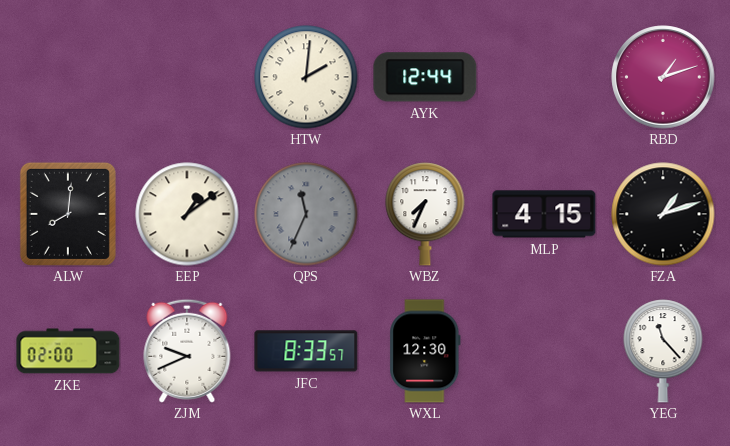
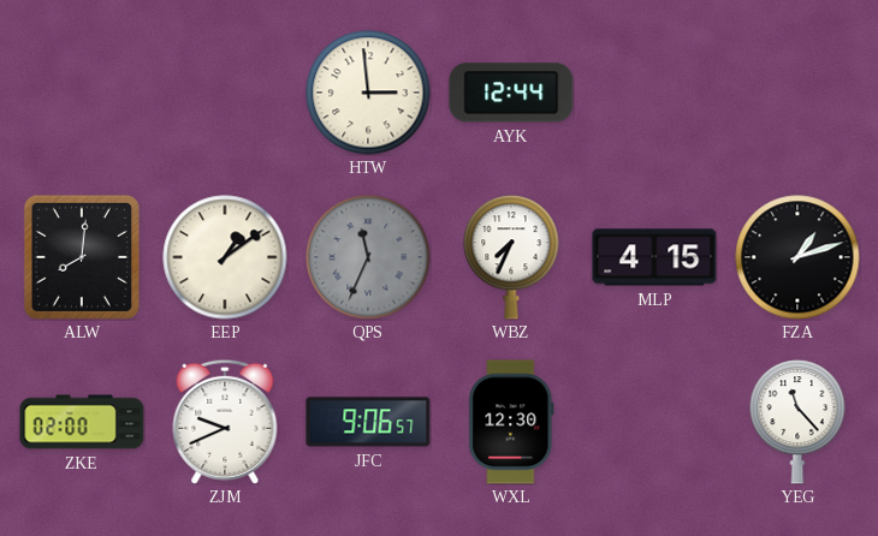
HTW: 2:01 -> 2:59
RBD: 1:12 -> none
JFC: 8:33 -> 9:06
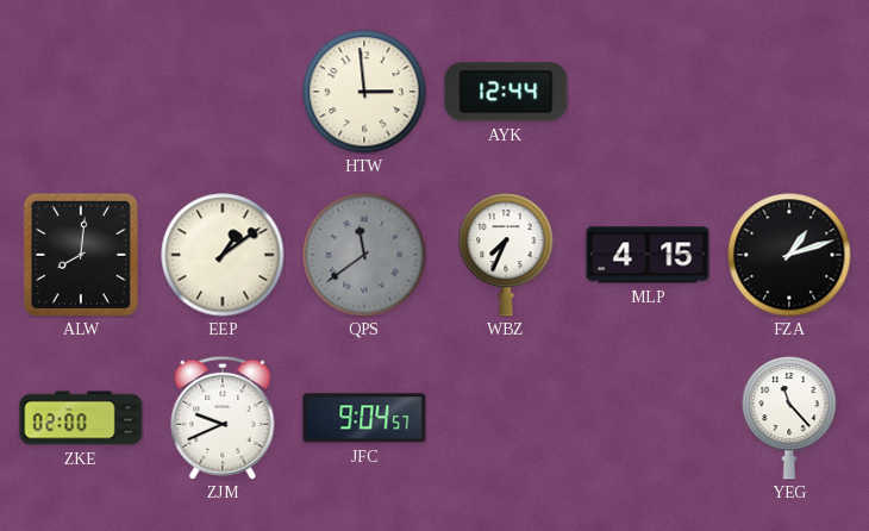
QPS: 11:34 -> 11:39
JFC: 9:06 -> 9:04
WXL: 12:30 -> none
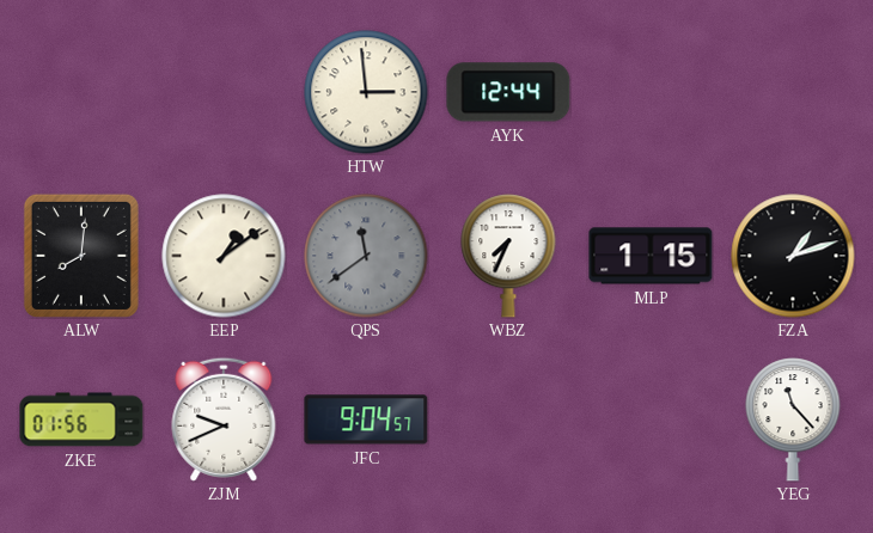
MLP: 4:15 -> 1:15
ZKE: 02:00 -> 01:56
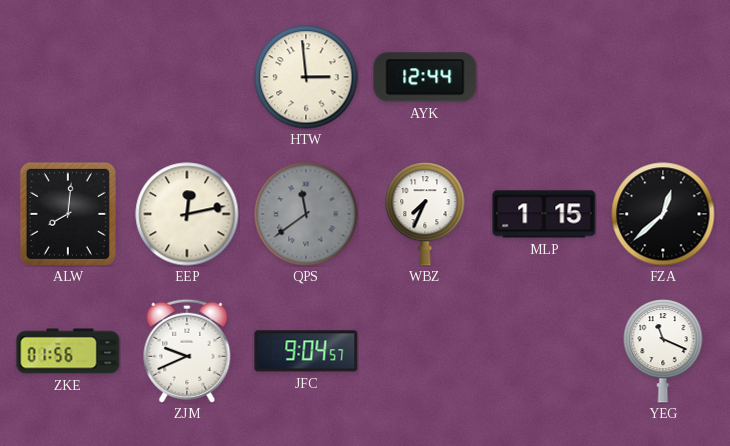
EEP: 1:09 -> 12:13
FZA: 1:12 -> 12:38
YEG: 11:23 -> 11:19
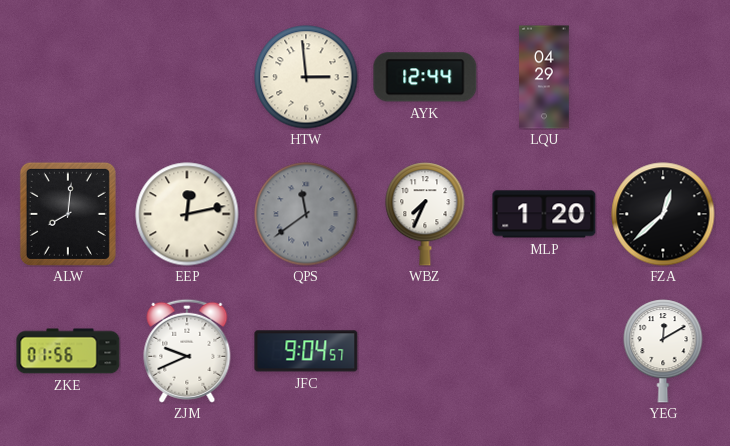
LQU: none -> 04:29
MLP: 1:15 -> 1:20
YEG: 11:19 -> 12:10
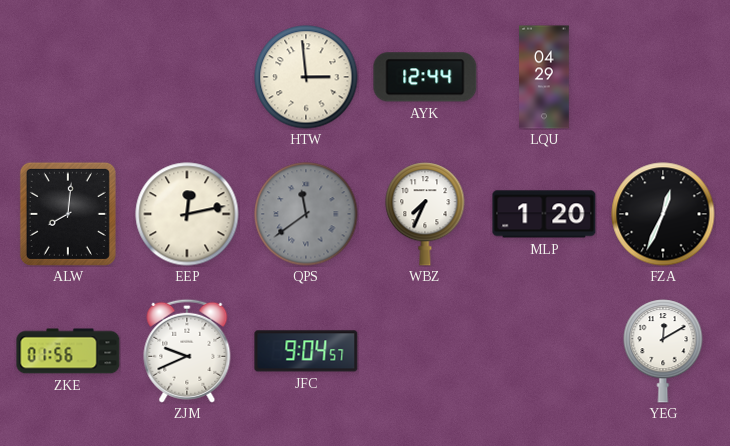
FZA: 12:38 -> 12:34
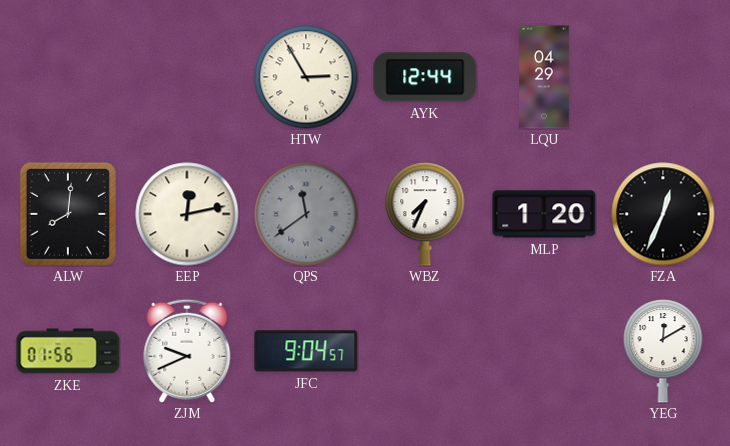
HTW: 2:59 -> 2:55
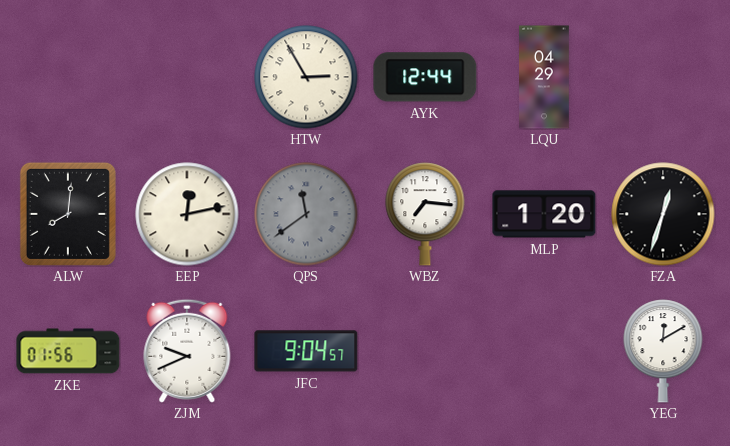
WBZ: 7:34 -> 7:16
FZA: 12:34 -> 12:33
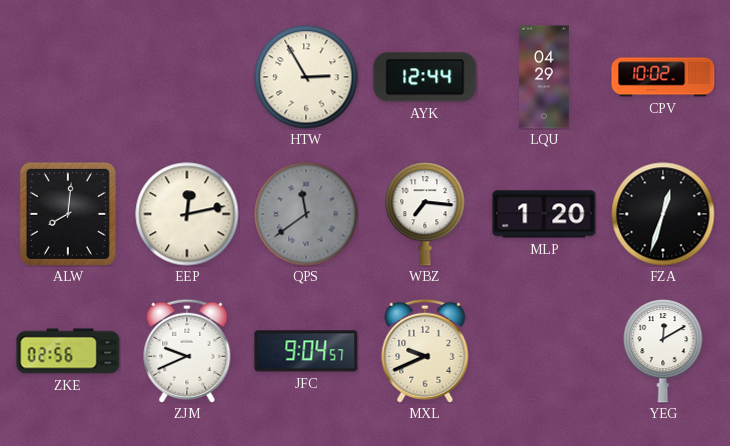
CPV: none -> 10:02
ZKE: 01:56 -> 02:56
MXL: none -> 9:41
